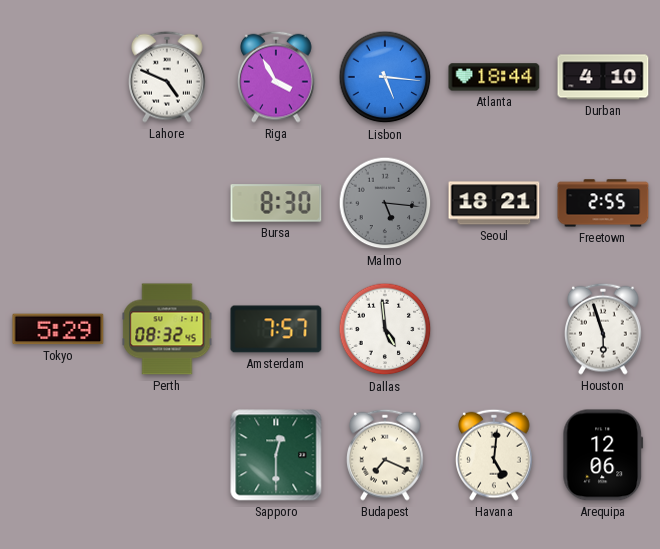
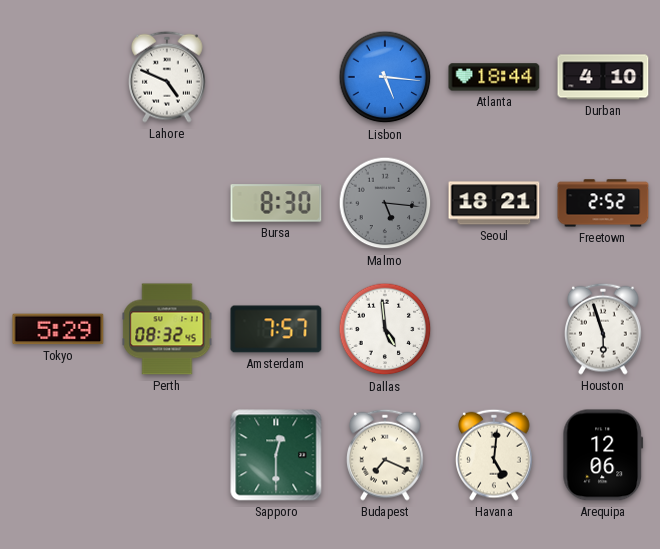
Riga: 3:55 -> none
Freetown: 2:55 -> 2:52
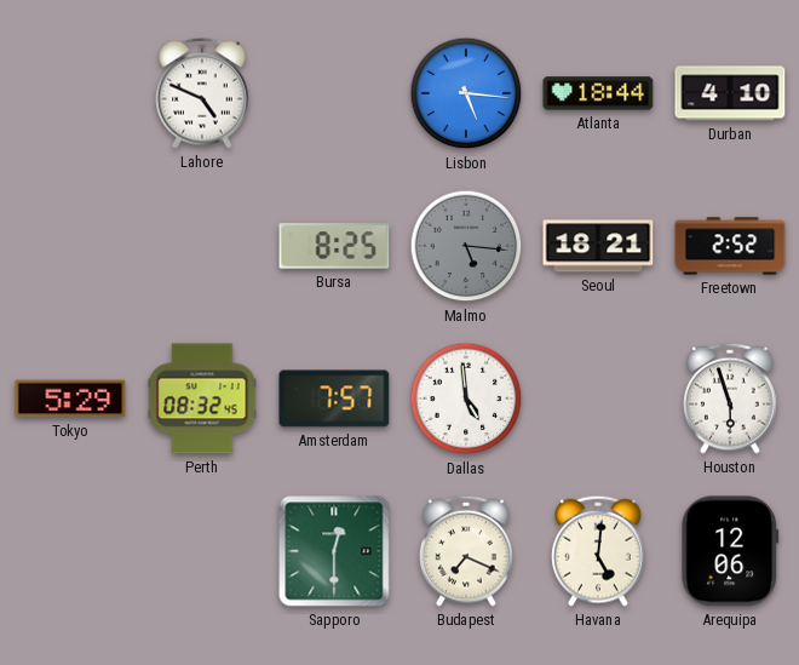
Bursa: 8:30 -> 8:25
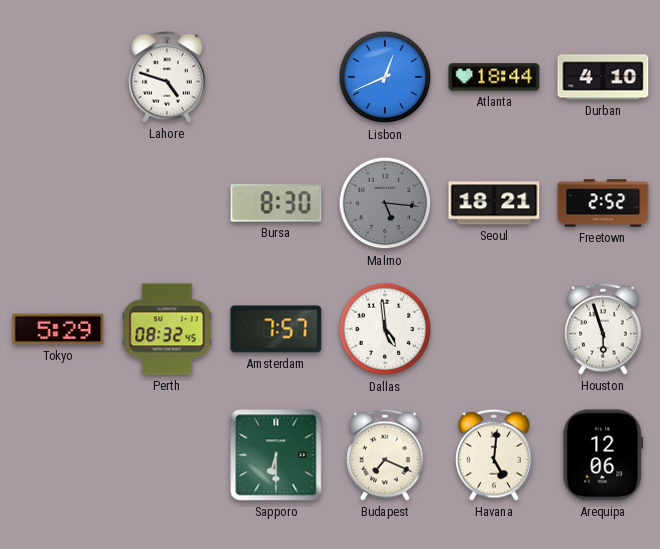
Lahore: 4:49 -> 4:48
Lisbon: 5:16 -> 12:41
Bursa: 8:25 -> 8:30
Sapporo: 12:30 -> 6:30
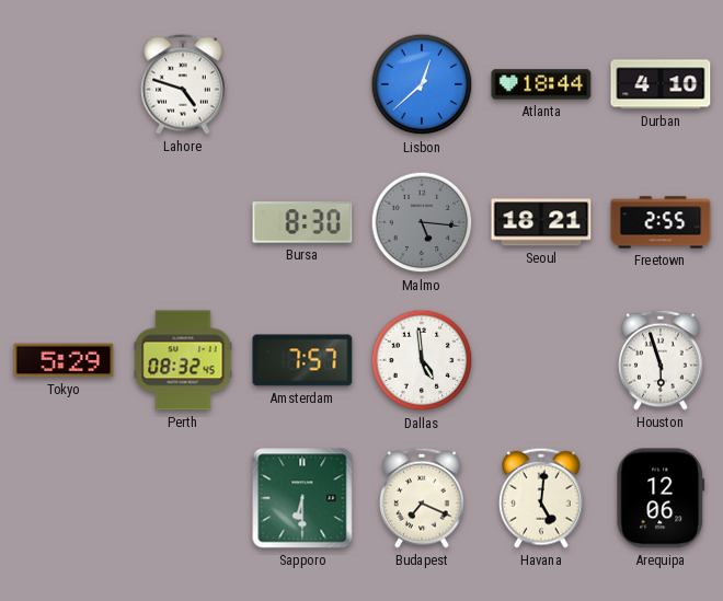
Lisbon: 12:41 -> 12:38
Freetown: 2:52 -> 2:55
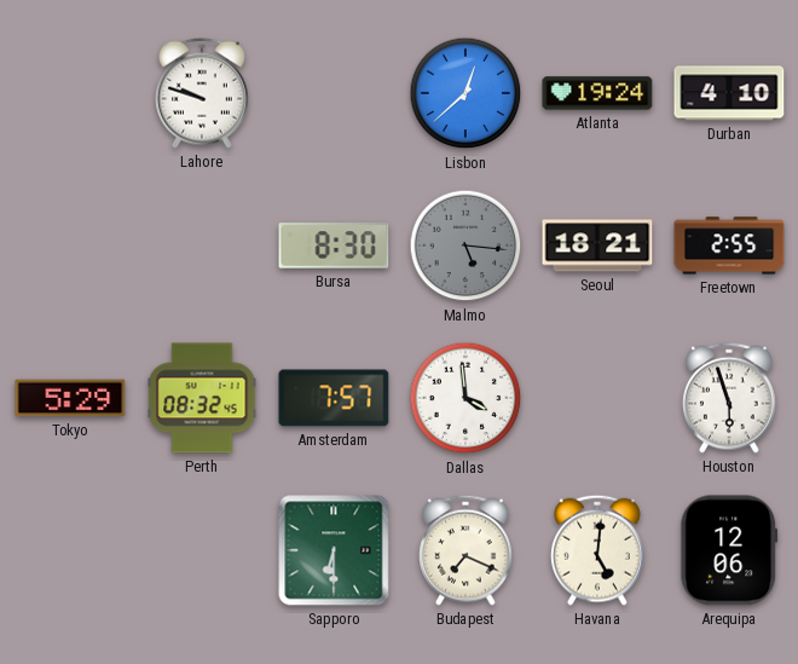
Lahore: 4:48 -> 9:48
Atlanta: 18:44 -> 19:24
Dallas: 4:59 -> 3:59
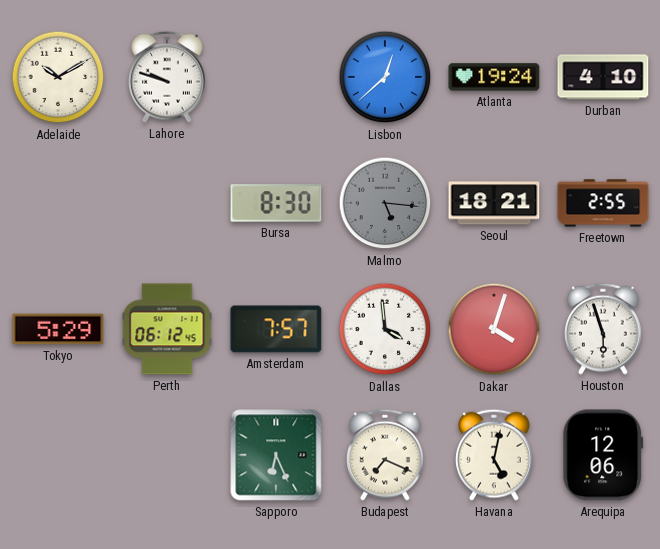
Adelaide: none -> 10:10
Perth: 08:32 -> 06:12
Dakar: none -> 4:03
Sapporo: 6:30 -> 6:26
Havana: 5:01 -> 5:02
